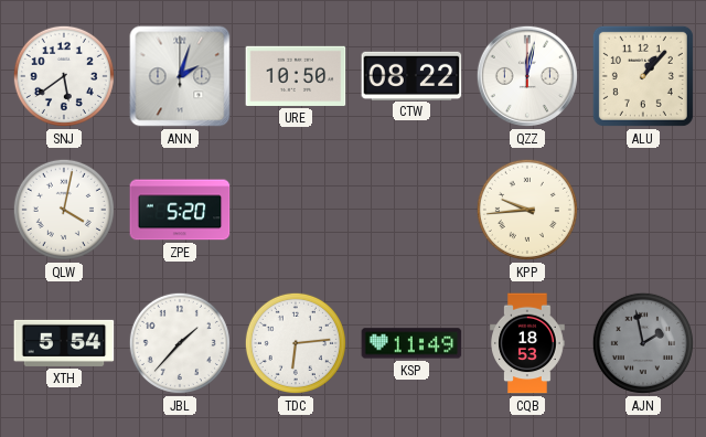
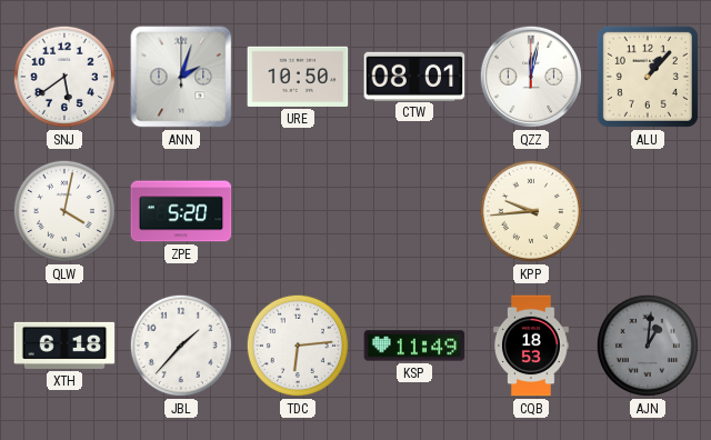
CTW: 08:22 -> 08:01
XTH: 5:54 -> 6:18
AJN: 1:58 -> 1:01
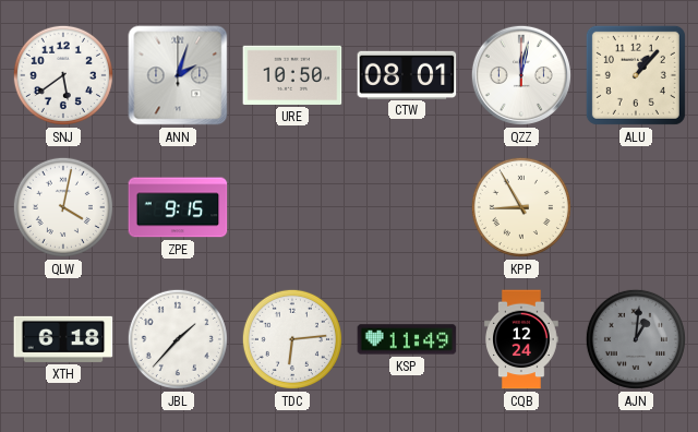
ZPE: 5:20 -> 9:15
KPP: 9:44 -> 8:55
CQB: 18:53 -> 12:24
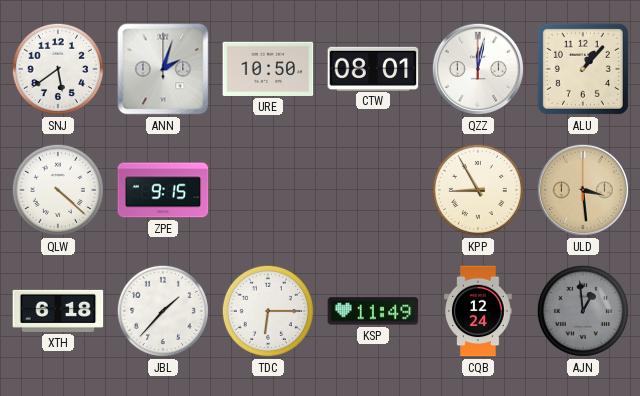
QLW: 4:02 -> 4:22
ULD: none -> 3:29
TDC: 6:14 -> 6:15
AJN: 1:01 -> 12:59
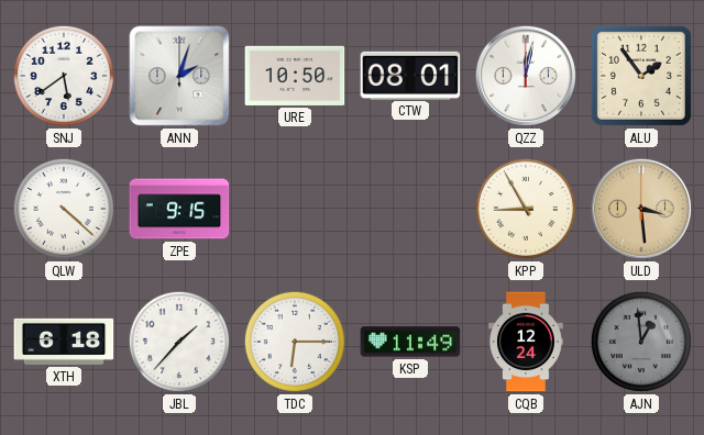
ALU: 1:07 -> 1:54
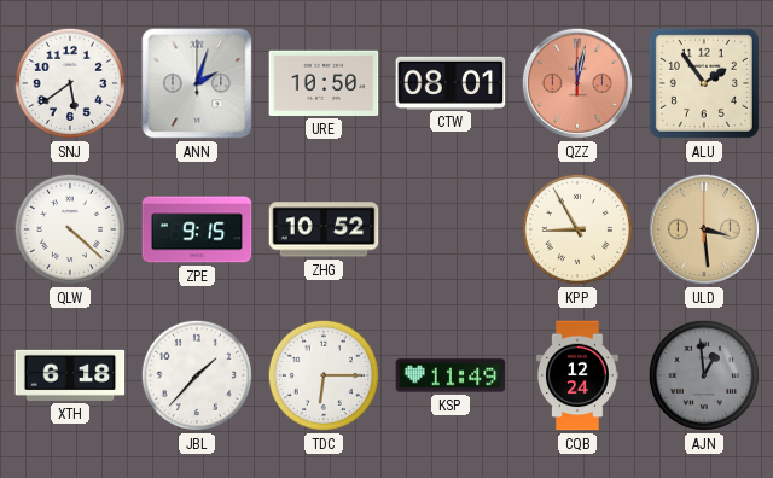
QZZ dial: white -> salmon
ZHG: none -> 10:52
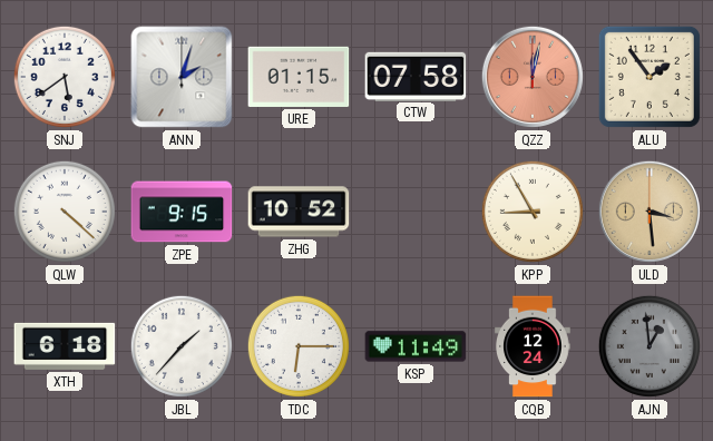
URE: 10:50 -> 01:15
CTW: 08:01 -> 07:58
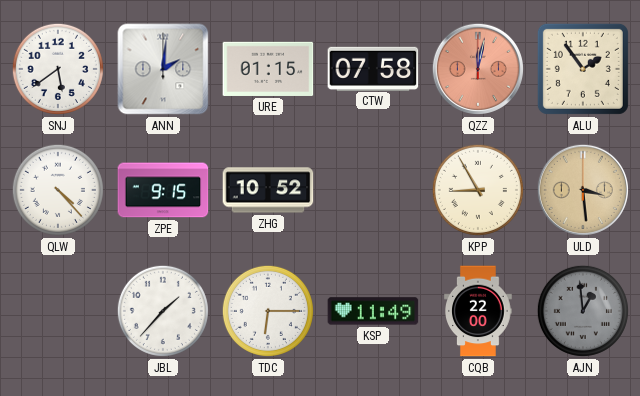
ANN: 2:03 -> 2:01
QLW: 4:22 -> 4:23
XTH: 6:18 -> none
CQB: 12:24 -> 22:00
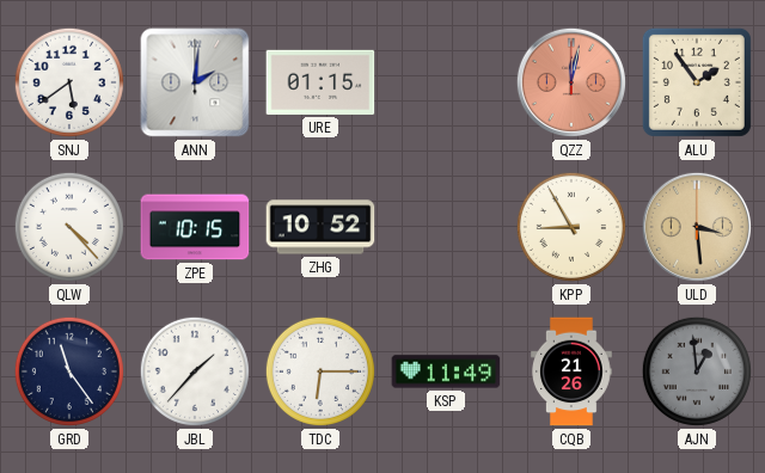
CTW: 07:58 -> none
ZPE: 9:15 -> 10:15
GRD: none -> 11:24
CQB: 22:00 -> 21:26
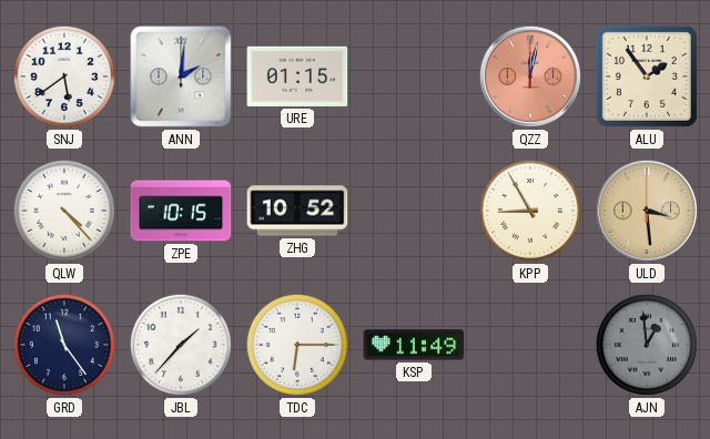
CQB: 21:26 -> none
